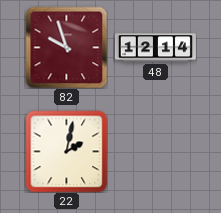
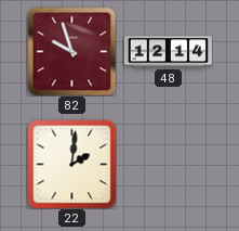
22: 2:02 -> 2:01
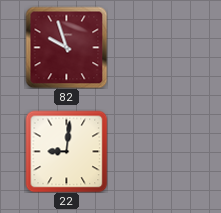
48: 12:14 -> none
22: 2:01 -> 9:01
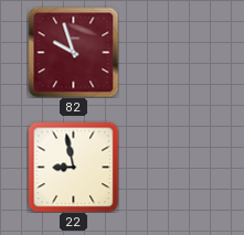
22: 9:01 -> 8:58
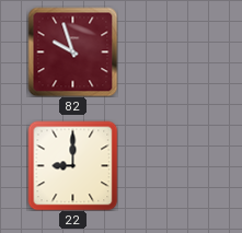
22: 8:58 -> 9:00
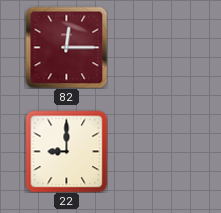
82: 9:57 -> 12:15
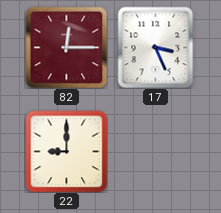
17: none -> 3:26
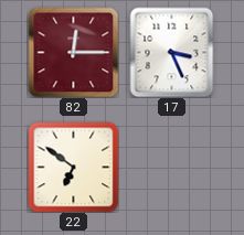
22: 9:00 -> 6:51
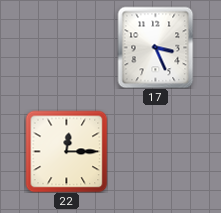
82: 12:15 -> none
22: 6:51 -> 12:15
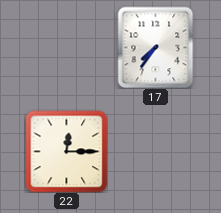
17: 3:26 -> 7:36
